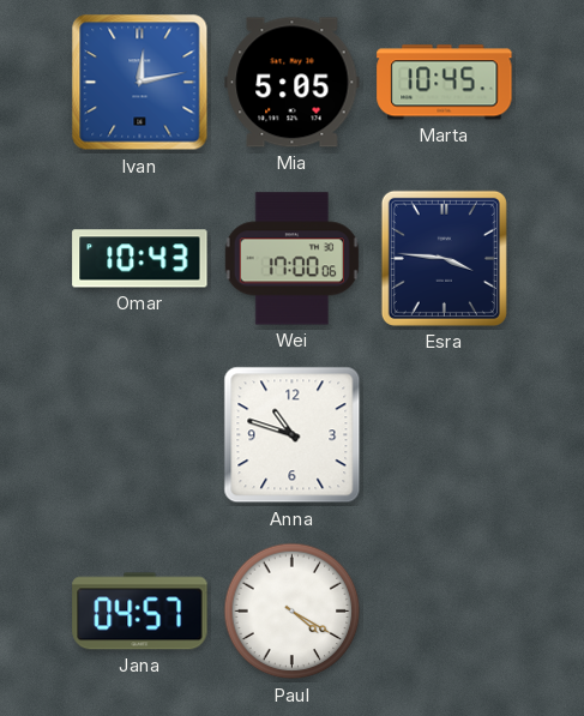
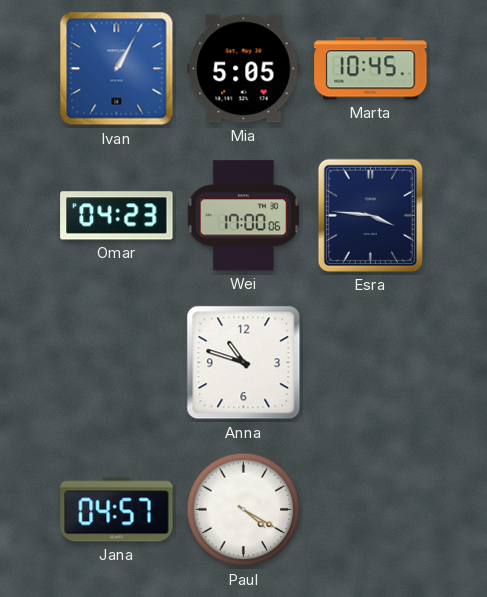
Ivan: 12:13 -> 1:05
Omar: 10:43 -> 04:23
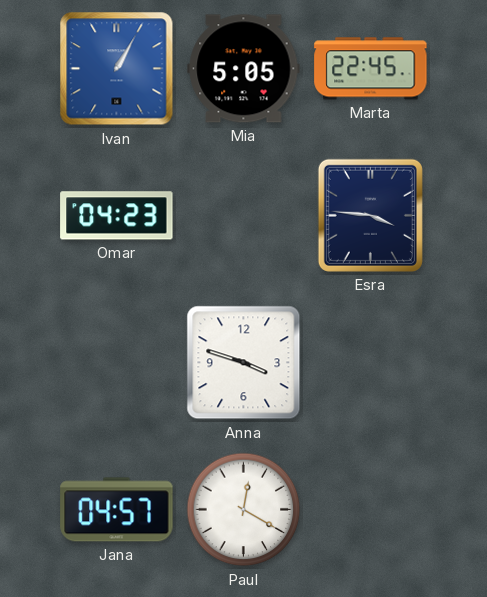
Marta: 10:45 -> 22:45
Wei: 17:00 -> none
Anna: 10:48 -> 3:48
Paul: 4:20 -> 12:20
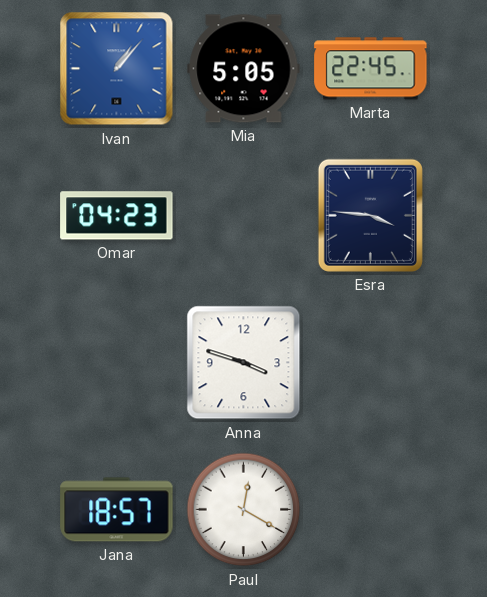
Ivan: 1:05 -> 1:07
Jana: 04:57 -> 18:57
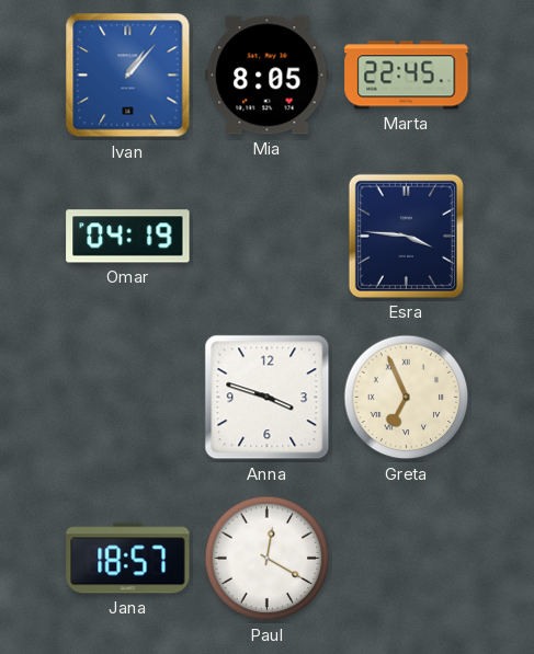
Mia: 5:05 -> 8:05
Omar: 04:23 -> 04:19
Greta: none -> 6:56
